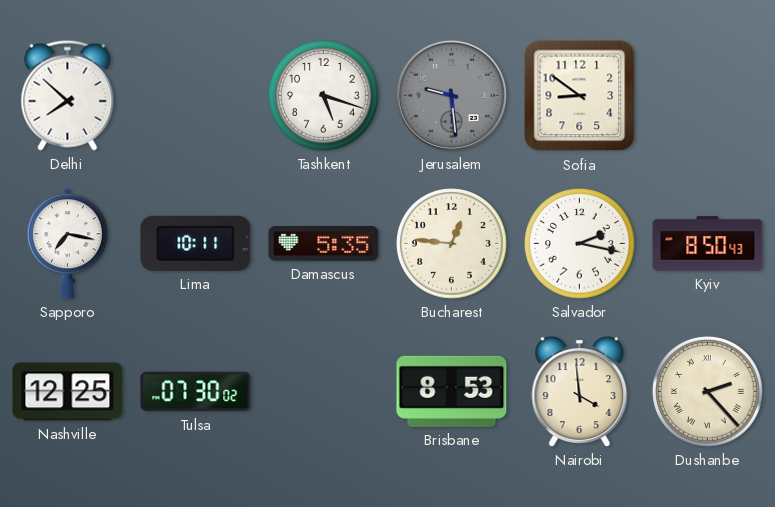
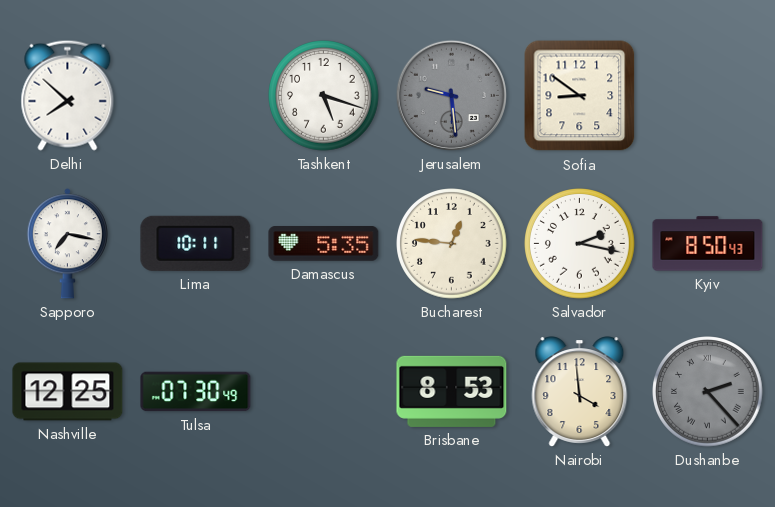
Tulsa: 07:30:02 -> 07:30:49
Dushanbe dial: cream -> grey
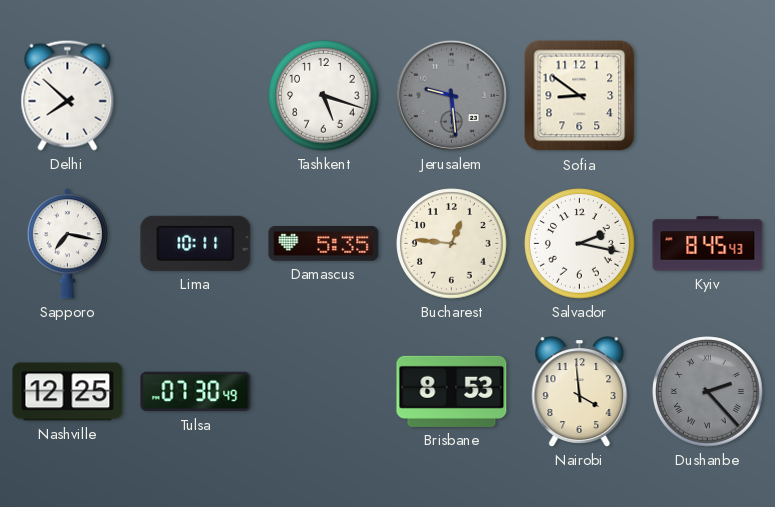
Kyiv: 8:50 -> 8:45
